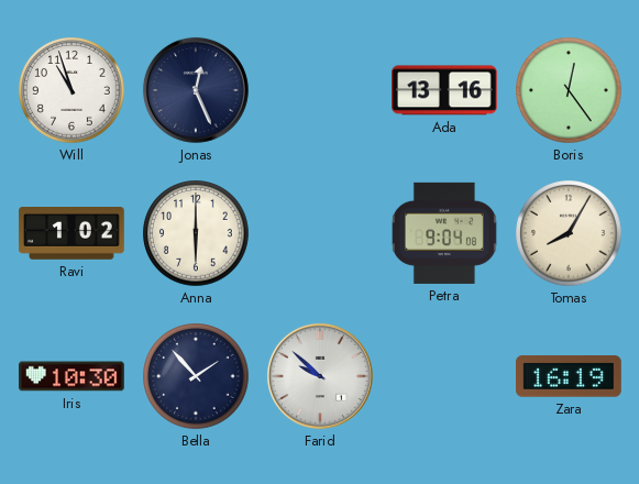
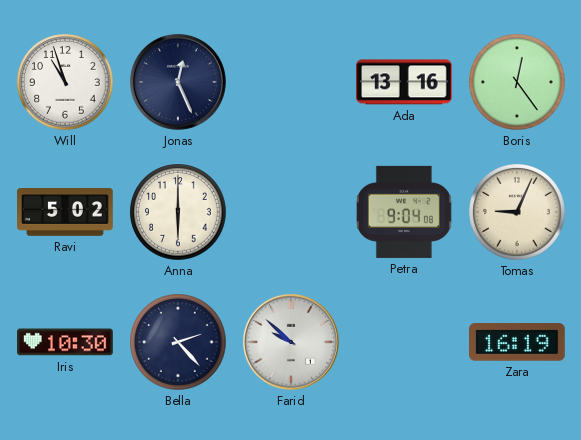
Ravi: 1:02 -> 5:02
Tomas: 8:05 -> 9:04
Bella: 1:53 -> 2:23
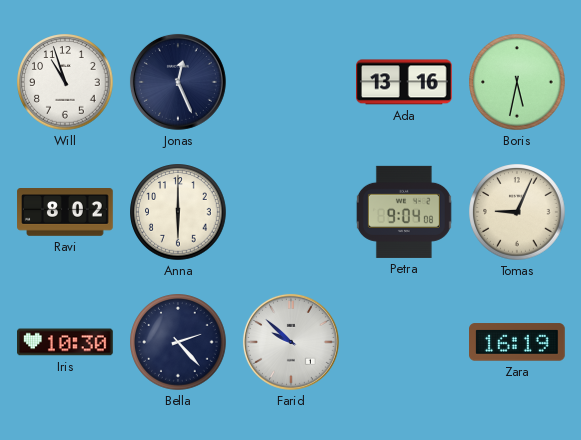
Boris: 12:24 -> 5:32
Ravi: 5:02 -> 8:02
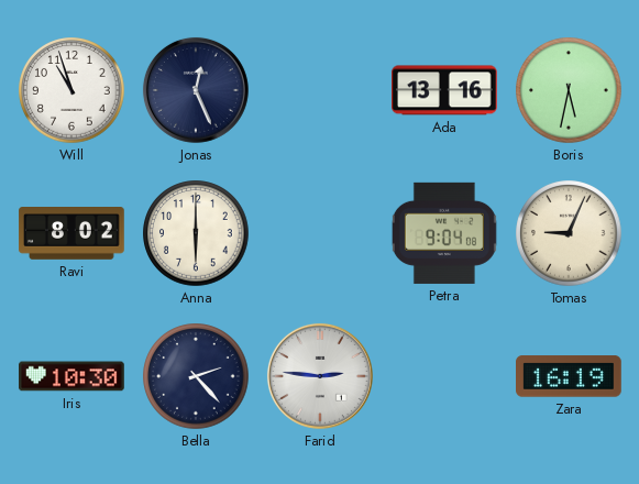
Farid: 9:52 -> 2:46
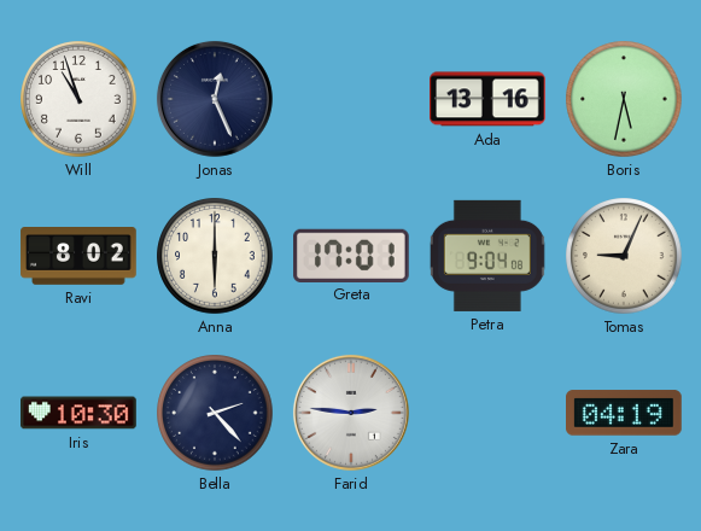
Greta: none -> 17:01
Zara: 16:19 -> 04:19
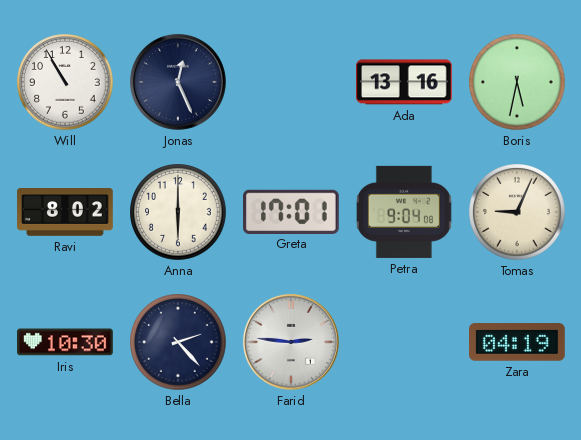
Will: 10:57 -> 10:55
